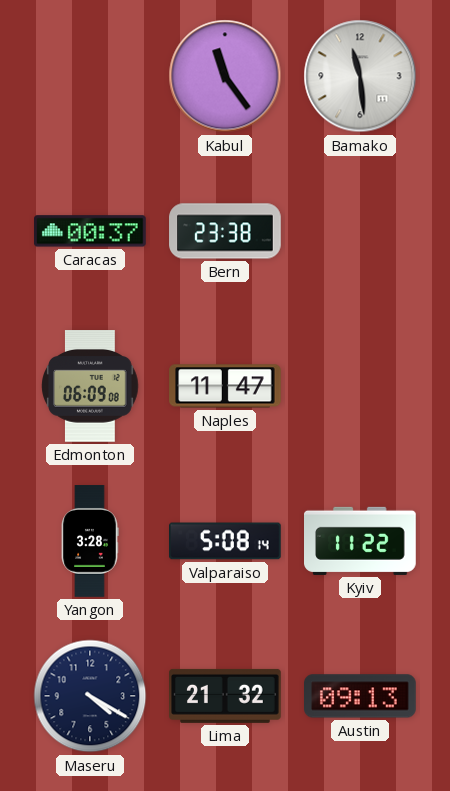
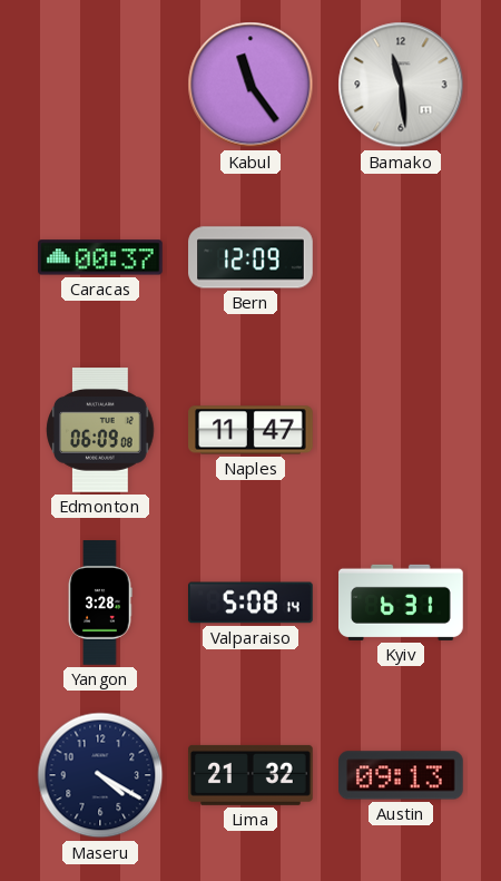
Bern: 23:38 -> 12:09
Kyiv: 11:22 -> 6:31
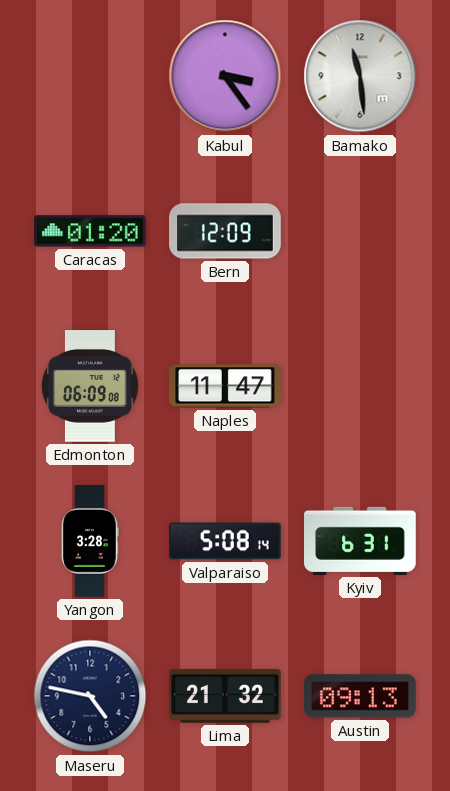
Kabul: 11:24 -> 3:24
Caracas: 00:37 -> 01:20
Maseru: 4:20 -> 4:47
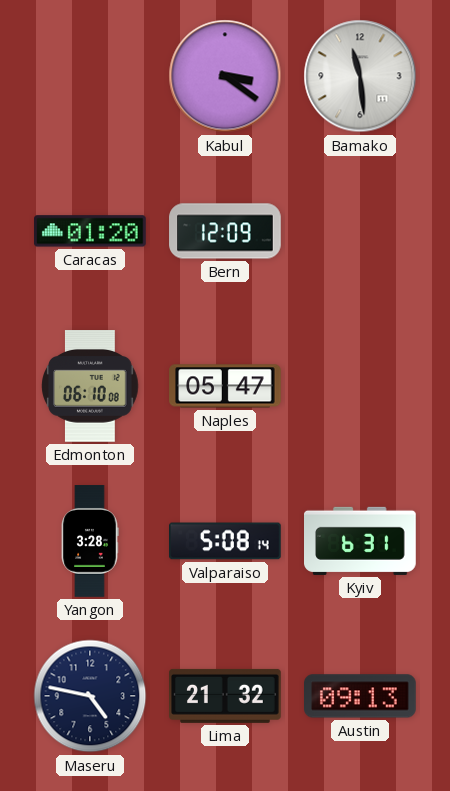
Kabul: 3:24 -> 3:21
Edmonton: 06:09 -> 06:10
Naples: 11:47 -> 05:47
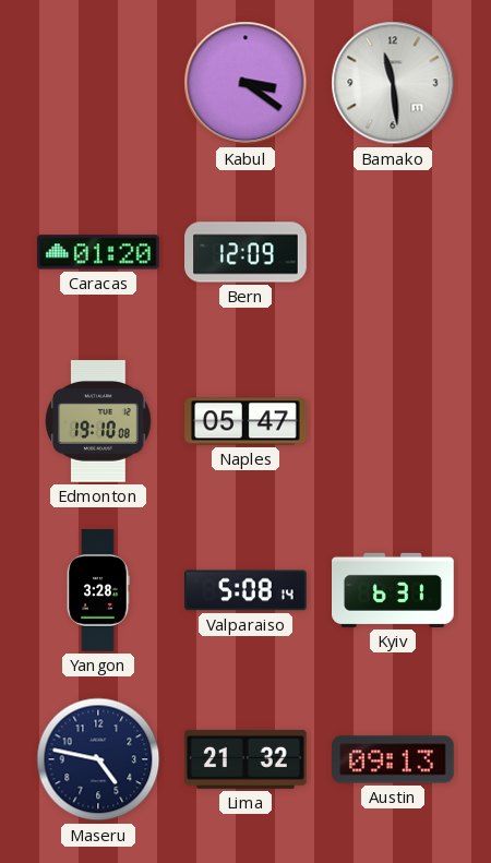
Edmonton: 06:10 -> 19:10
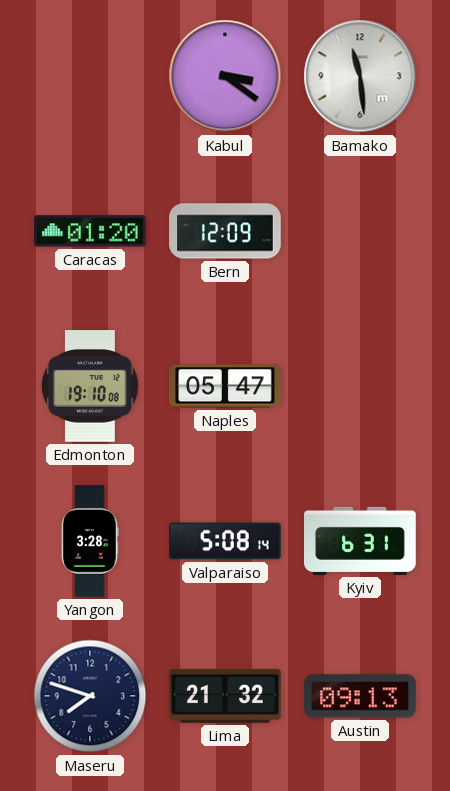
Maseru: 4:47 -> 7:48
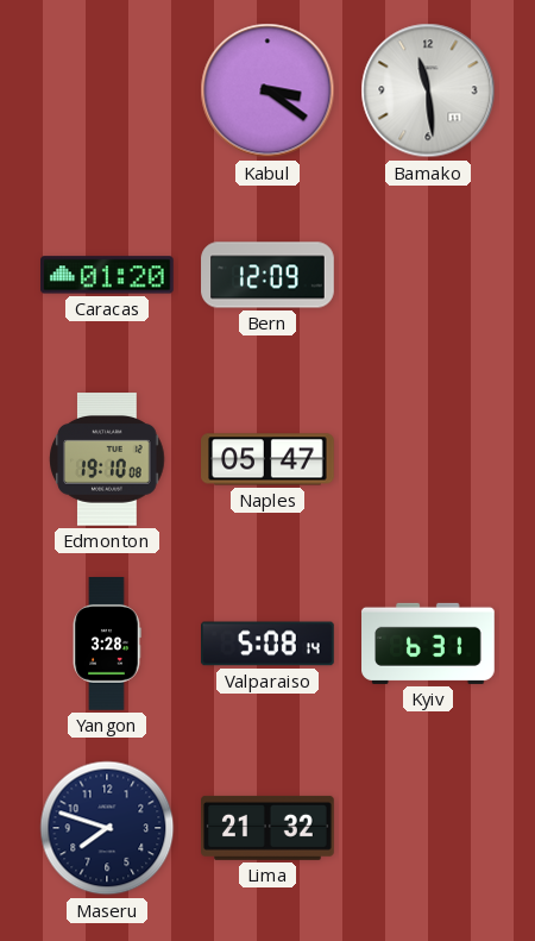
Austin: 09:13 -> none
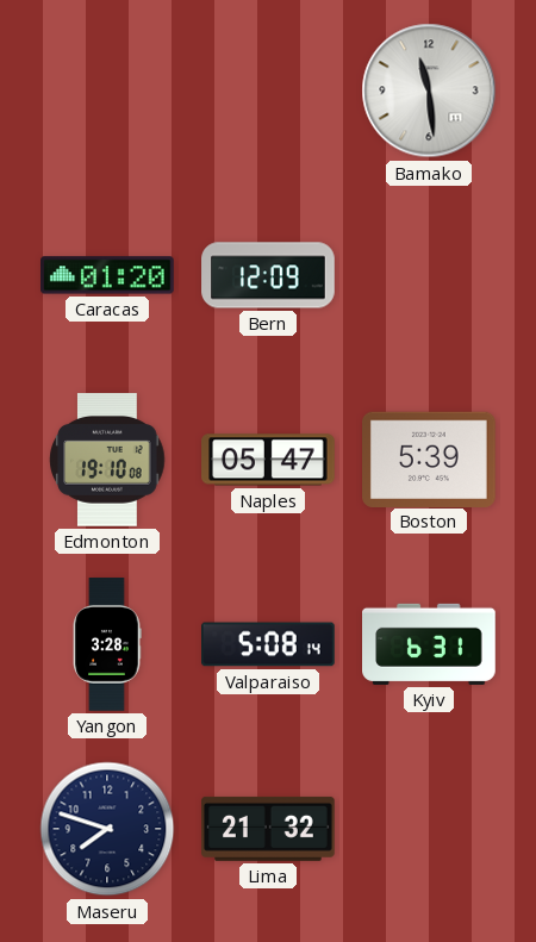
Kabul: 3:21 -> none
Boston: none -> 5:39
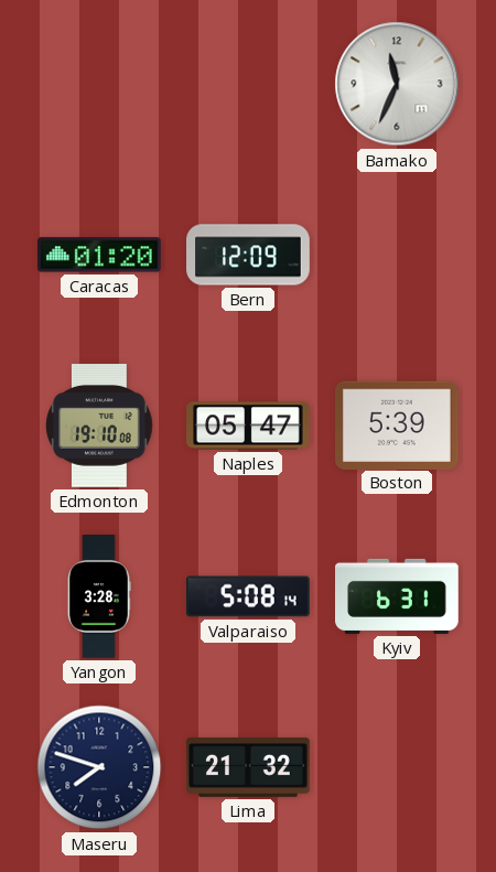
Bamako: 11:29 -> 11:34
